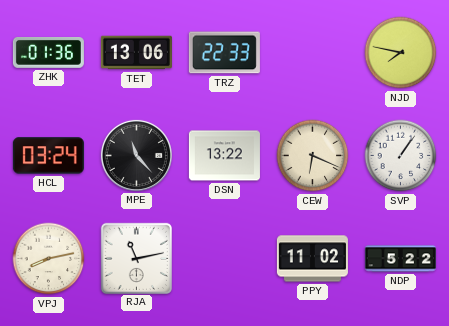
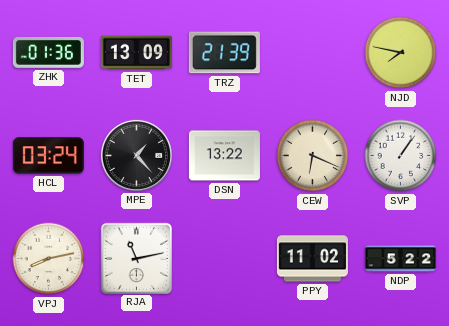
TET: 13:06 -> 13:09
TRZ: 22:33 -> 21:39
MPE: 11:23 -> 1:23
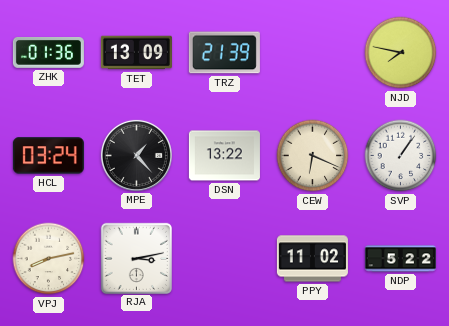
RJA: 11:13 -> 3:13
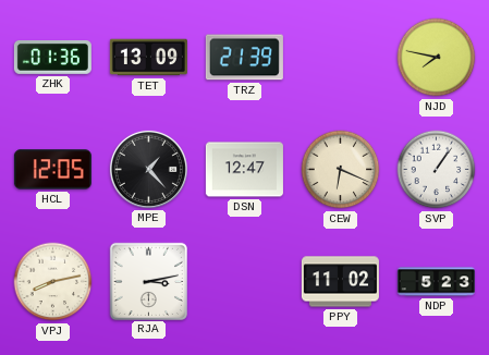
HCL: 03:24 -> 12:05
DSN: 13:22 -> 12:47
NDP: 5:22 -> 5:23
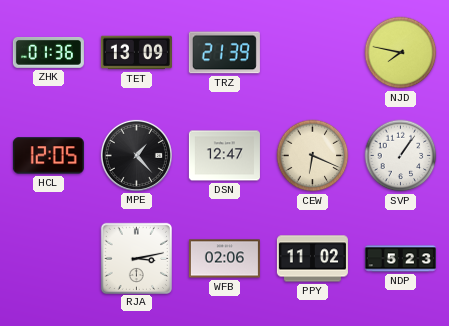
VPJ: 8:13 -> none
WFB: none -> 02:06
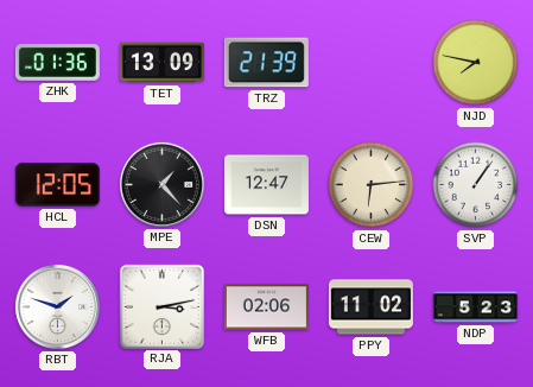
CEW: 6:19 -> 6:14
RBT: none -> 1:48
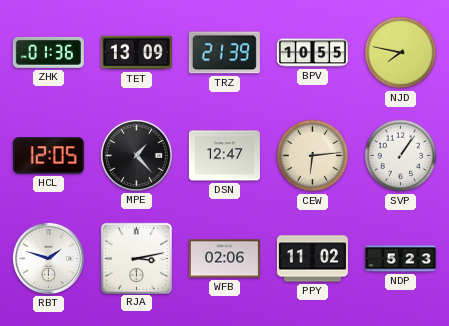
BPV: none -> 10:55
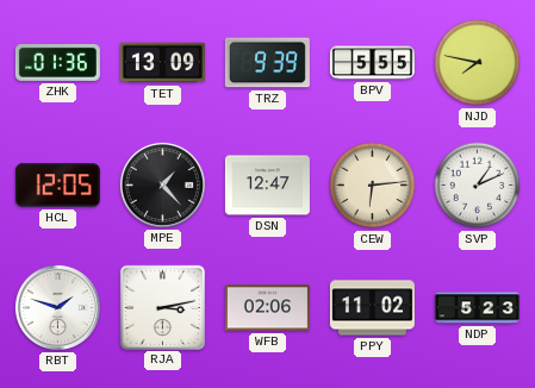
TRZ: 21:39 -> 9:39
BPV: 10:55 -> 5:55
SVP: 1:06 -> 1:11
